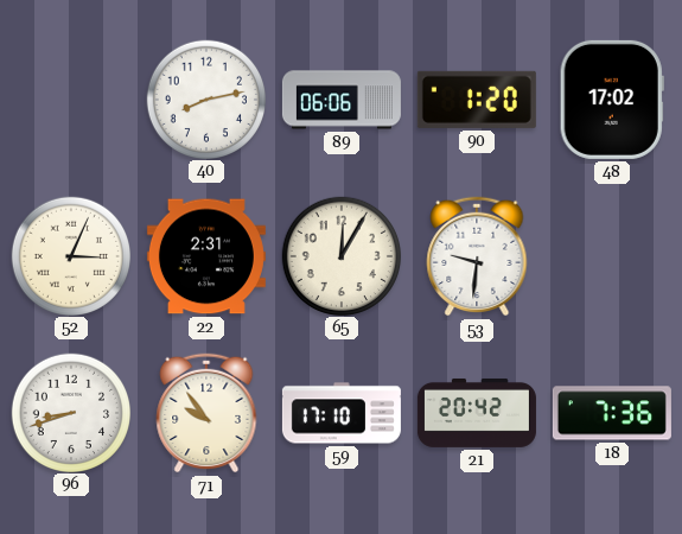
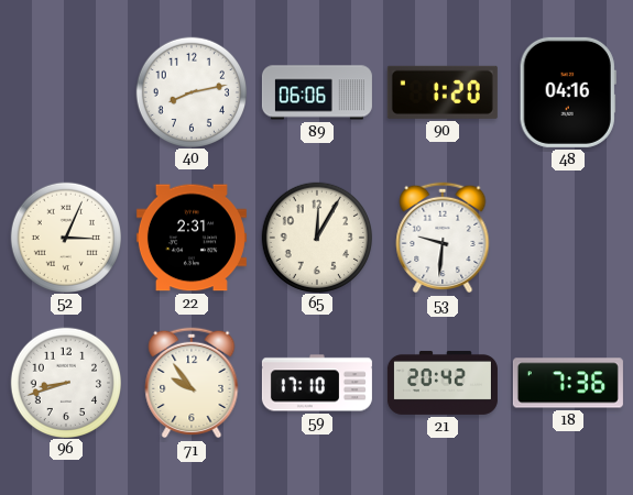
48: 17:02 -> 04:16
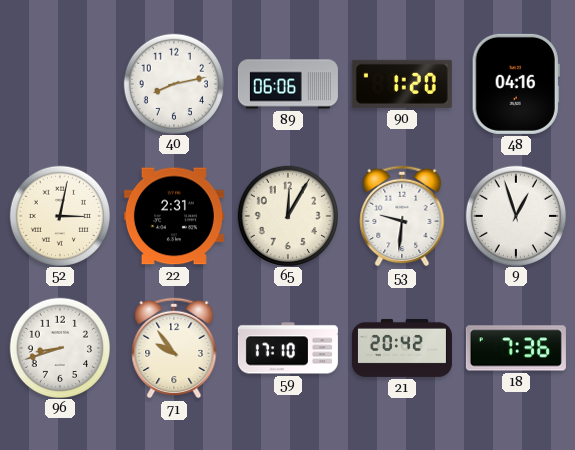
52: 3:04 -> 3:02
9: none -> 12:57
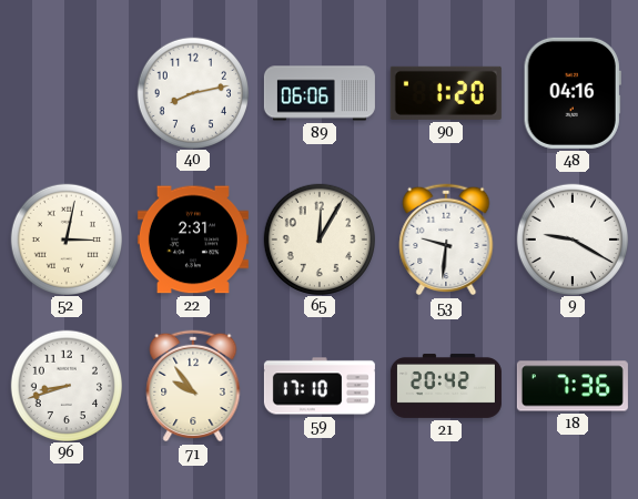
9: 12:57 -> 9:20
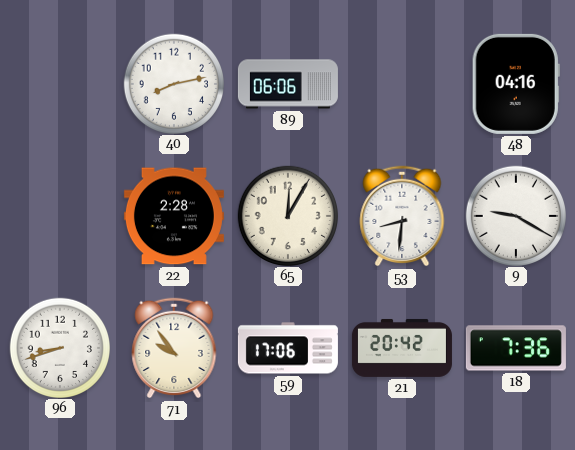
90: 1:20 -> none
52: 3:02 -> none
22: 2:31 -> 2:28
53: 9:31 -> 8:31
59: 17:10 -> 17:06
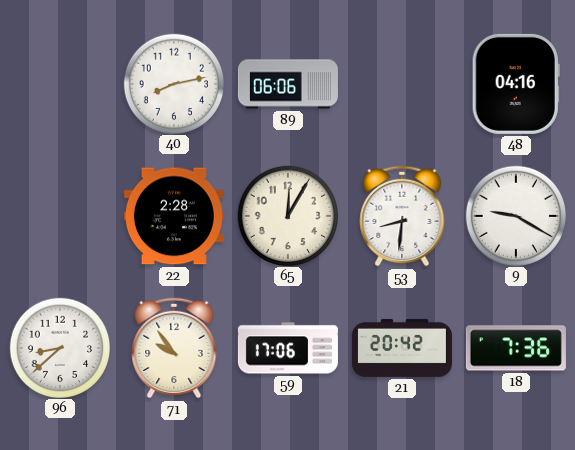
96: 8:42 -> 8:38
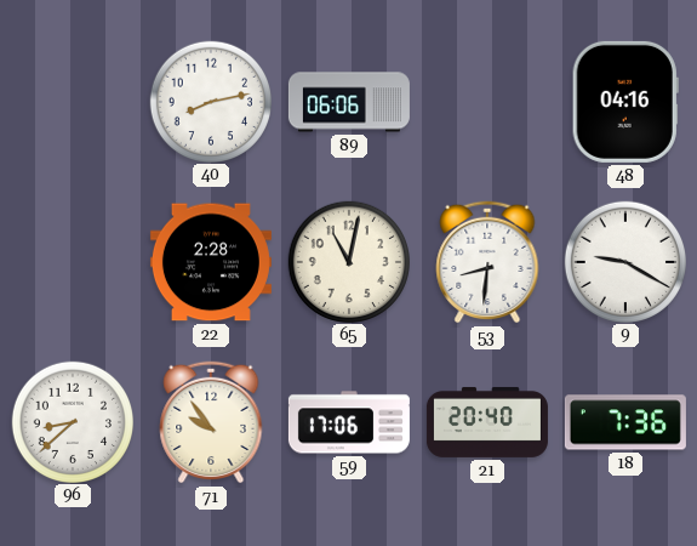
65: 12:05 -> 11:02
21: 20:42 -> 20:40
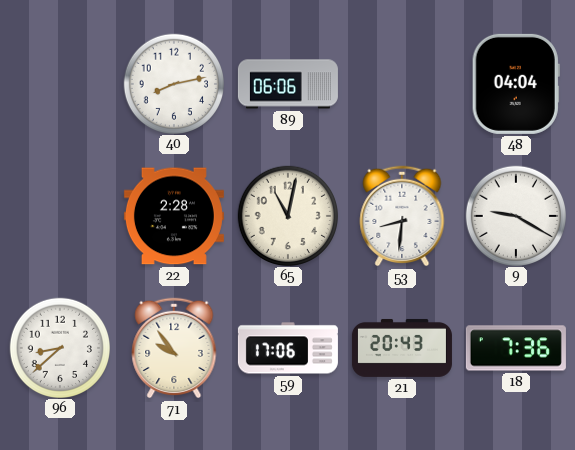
48: 04:16 -> 04:04
21: 20:40 -> 20:43
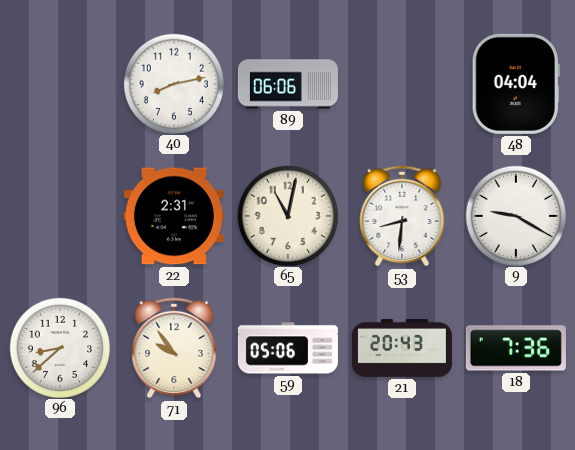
22: 2:28 -> 2:31
59: 17:06 -> 05:06
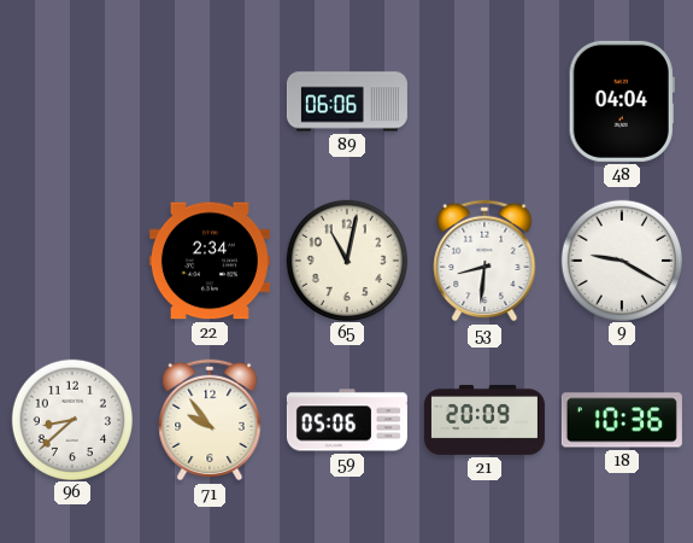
40: 8:13 -> none
22: 2:31 -> 2:34
21: 20:43 -> 20:09
18: 7:36 -> 10:36
